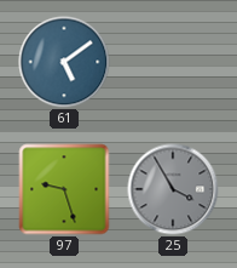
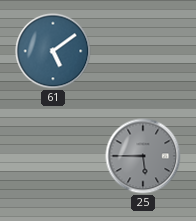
97: 9:27 -> none
25: 3:55 -> 5:45
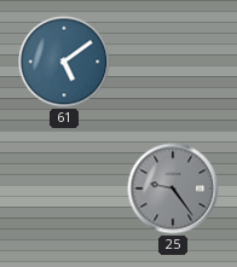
25: 5:45 -> 9:24
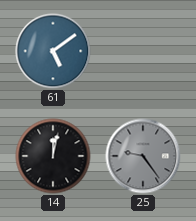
14: none -> 12:02
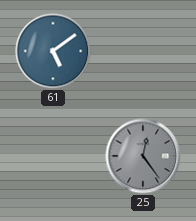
14: 12:02 -> none
25: 9:24 -> 12:24
